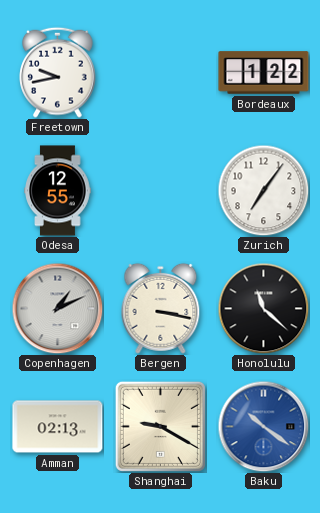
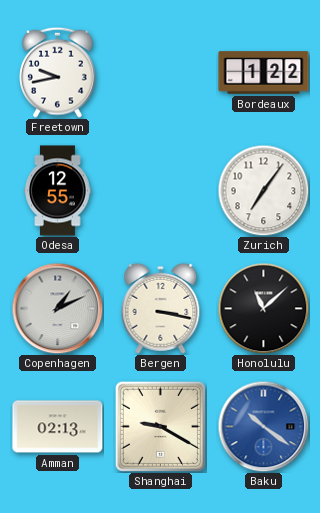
Honolulu: 11:22 -> 11:08
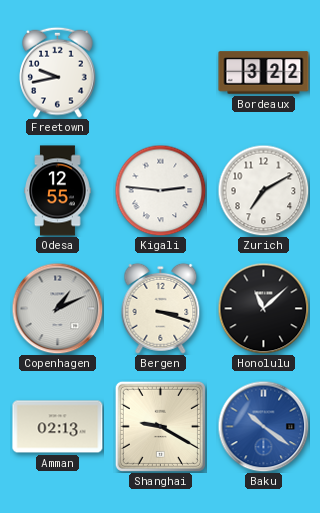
Bordeaux: 1:22 -> 3:22
Kigali: none -> 2:46
Zurich: 7:06 -> 7:10
Bergen: 3:17 -> 3:18
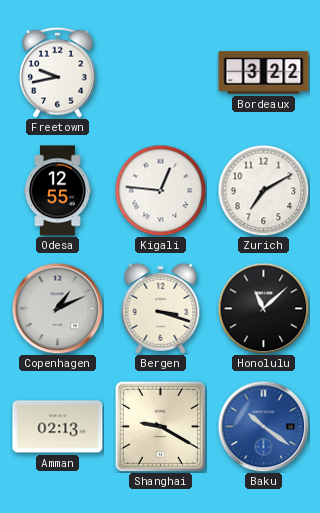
Kigali: 2:46 -> 12:46
